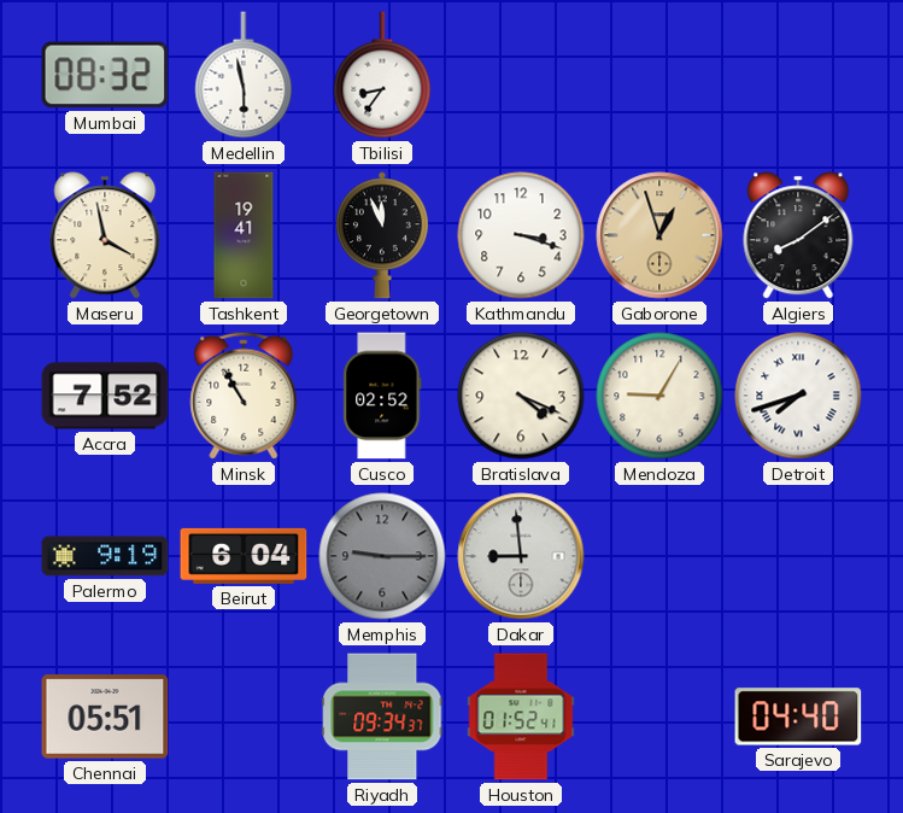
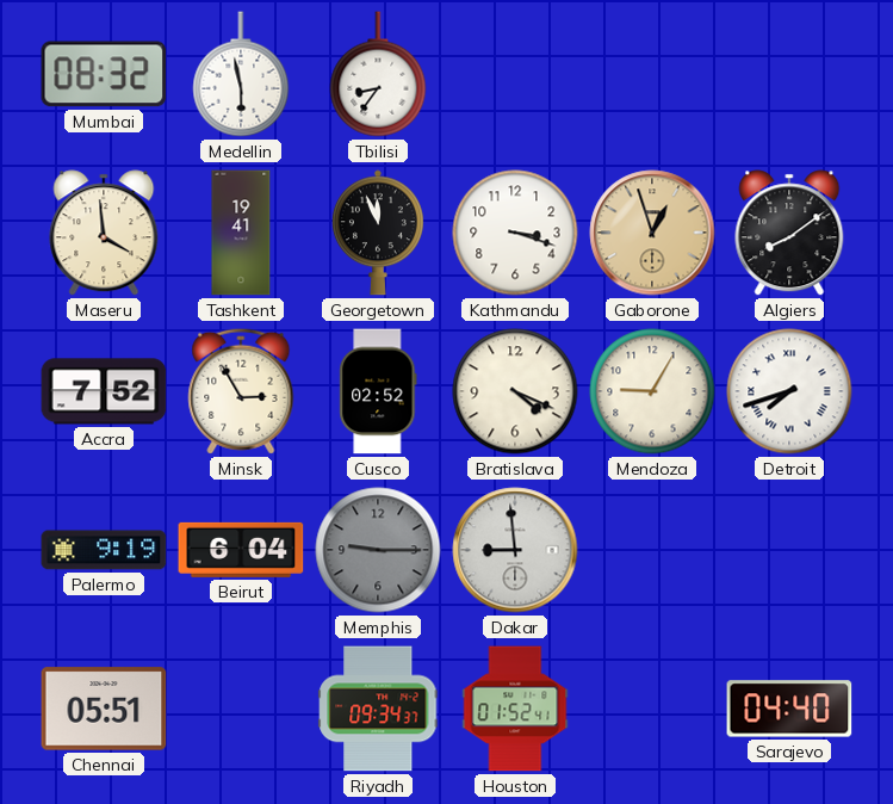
Maseru: 3:58 -> 3:59
Minsk: 10:55 -> 2:55
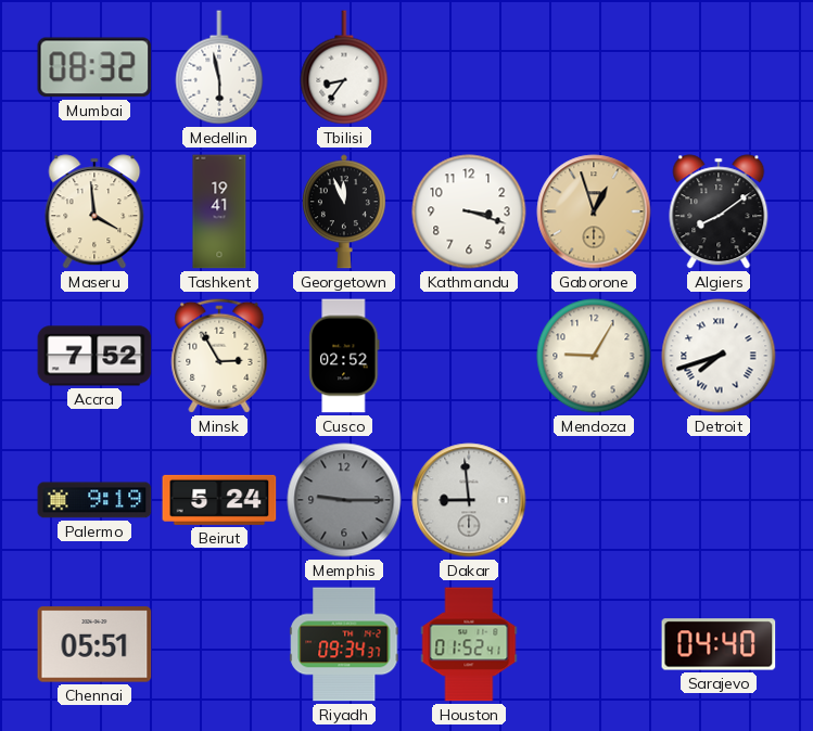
Bratislava: 4:19 -> none
Beirut: 6:04 -> 5:24
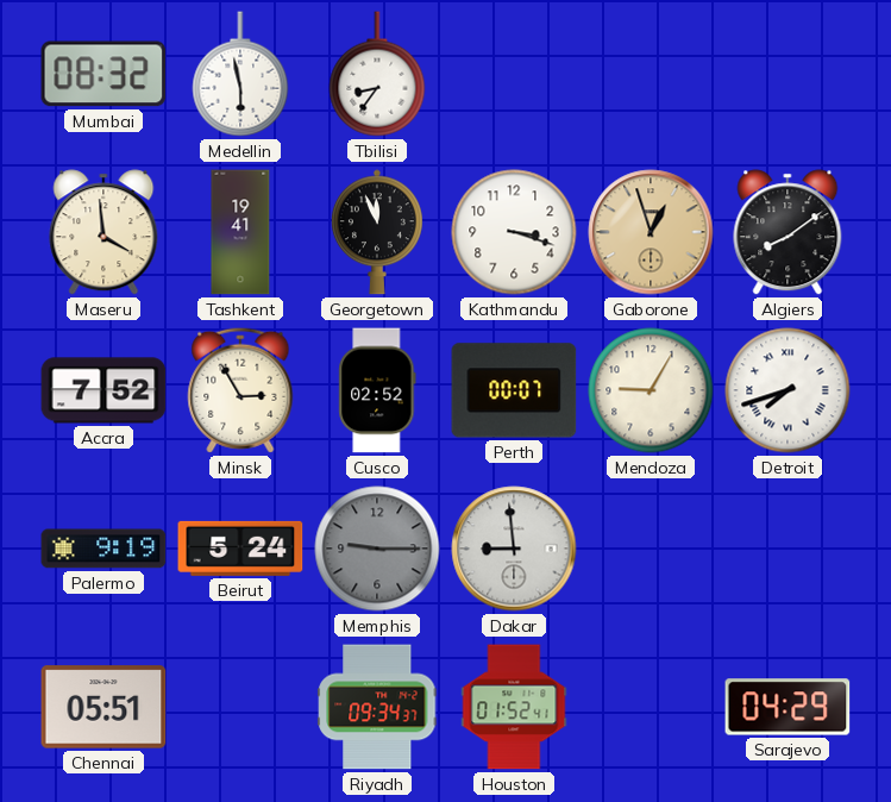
Perth: none -> 00:07
Sarajevo: 04:40 -> 04:29
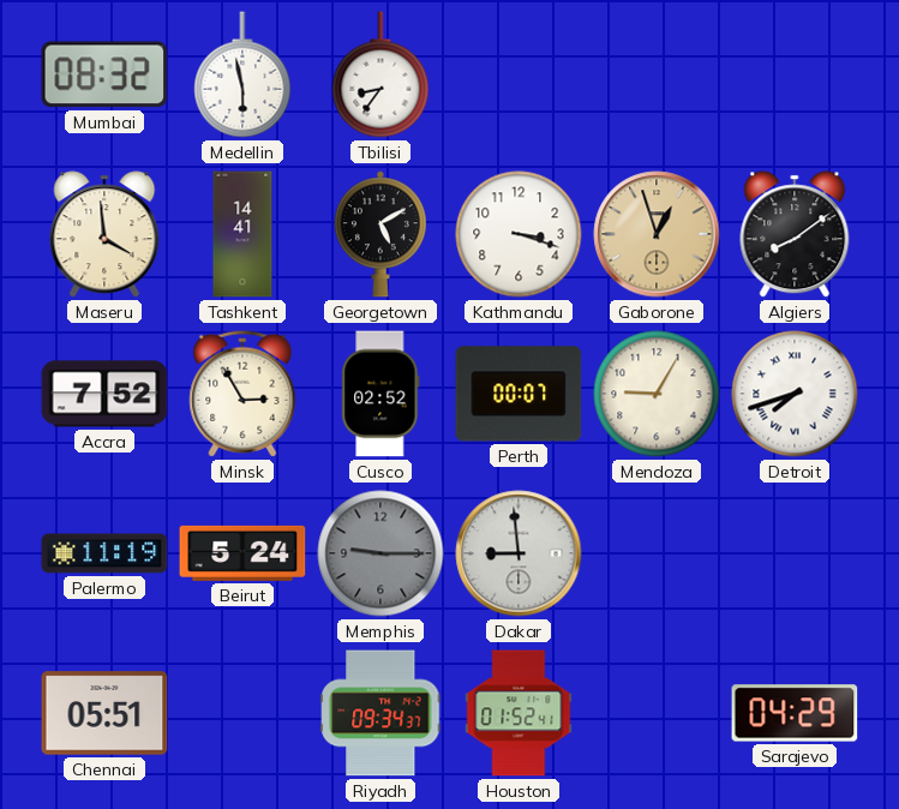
Tashkent: 19:41 -> 14:41
Georgetown: 11:56 -> 5:10
Palermo: 9:19 -> 11:19
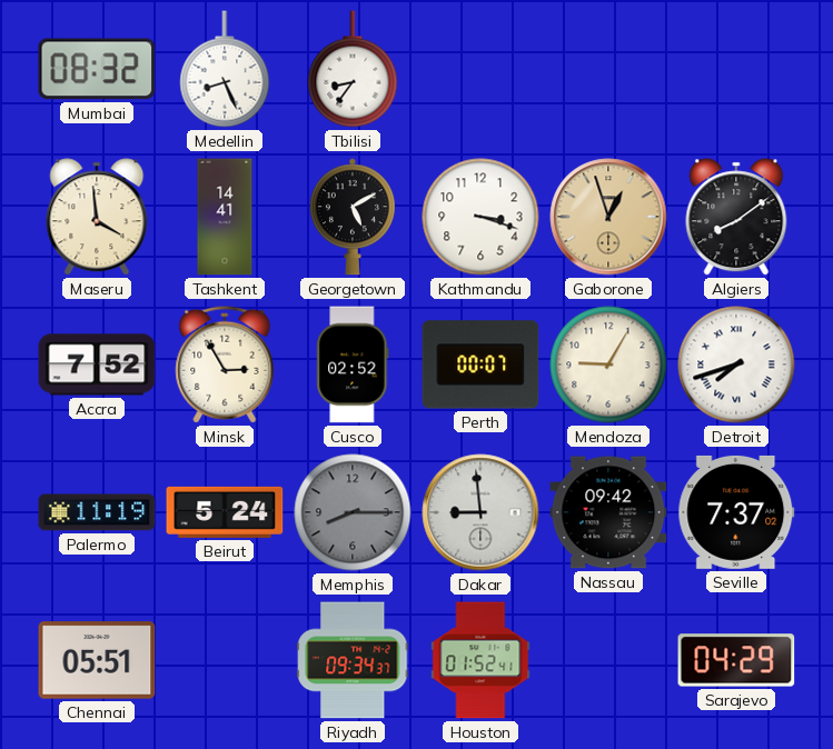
Medellin: 5:58 -> 8:26
Memphis: 9:15 -> 8:15
Nassau: none -> 09:42
Seville: none -> 7:37
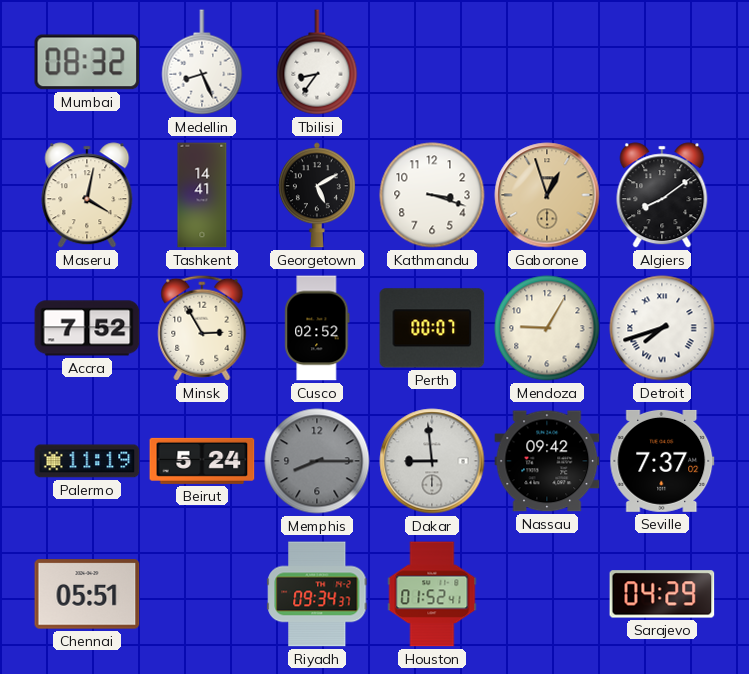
Maseru: 3:59 -> 4:02
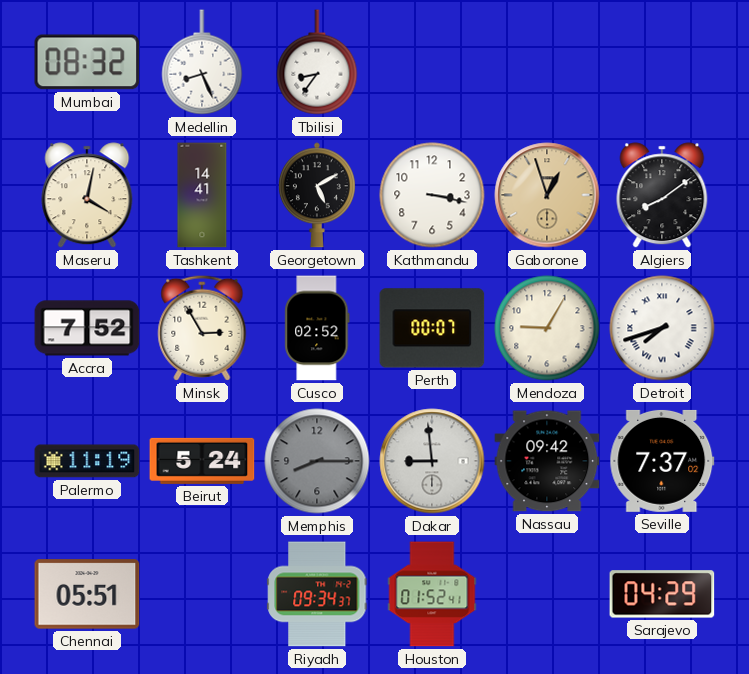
Kathmandu: 3:18 -> 3:17
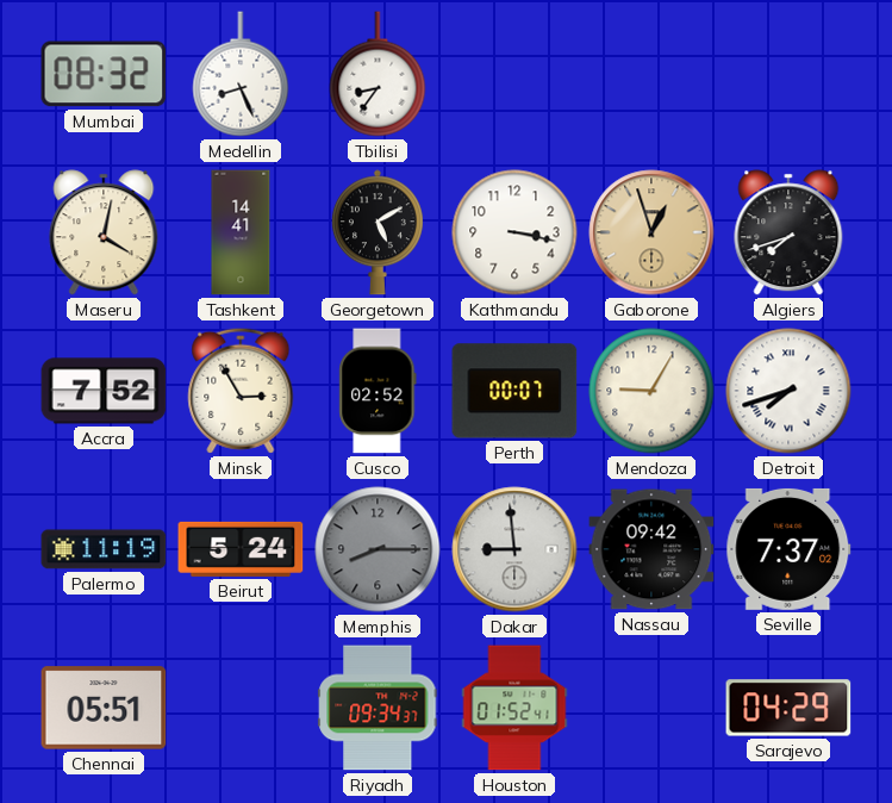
Algiers: 8:09 -> 7:42
